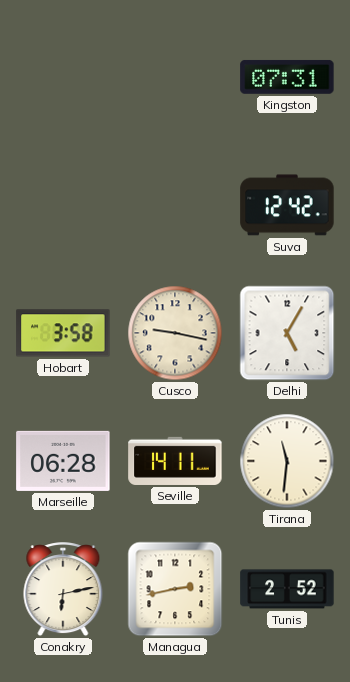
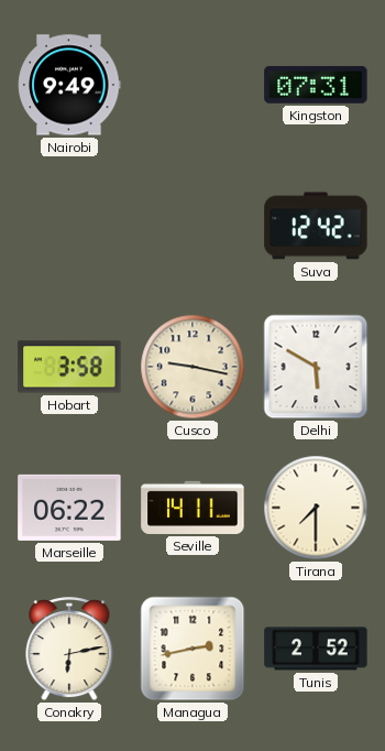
Nairobi: none -> 9:49
Delhi: 5:05 -> 5:50
Marseille: 06:28 -> 06:22
Tirana: 11:31 -> 7:30
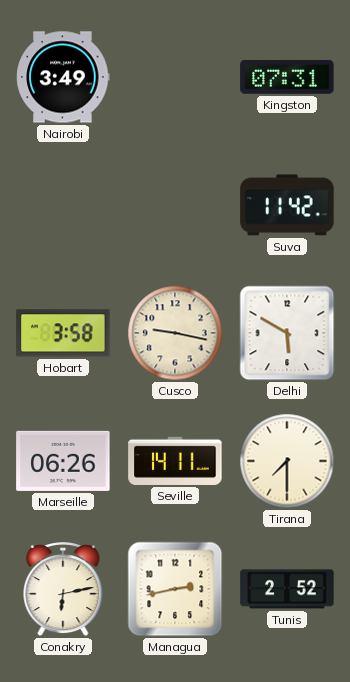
Nairobi: 9:49 -> 3:49
Suva: 12:42 -> 11:42
Marseille: 06:22 -> 06:26
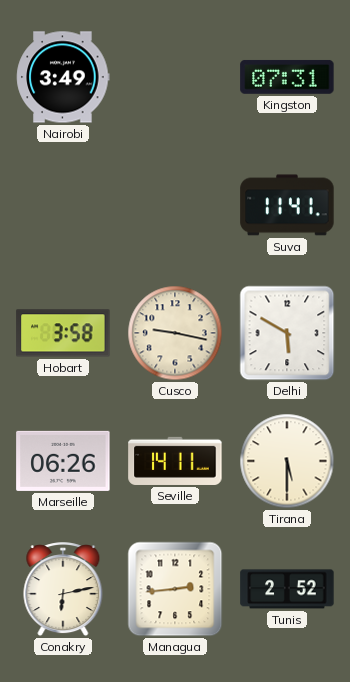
Suva: 11:42 -> 11:41
Tirana: 7:30 -> 5:30
Managua: 2:43 -> 2:44
